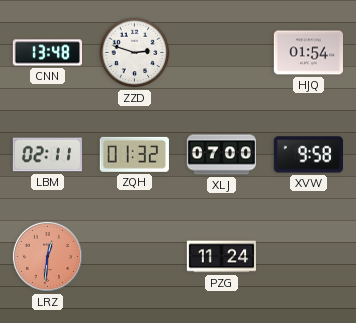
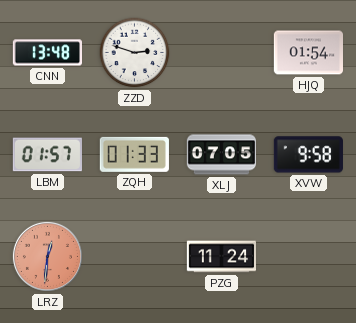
LBM: 02:11 -> 01:57
ZQH: 01:32 -> 01:33
XLJ: 07:00 -> 07:05
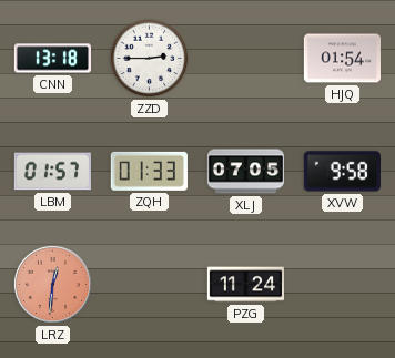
CNN: 13:48 -> 13:18
ZZD: 2:48 -> 2:45
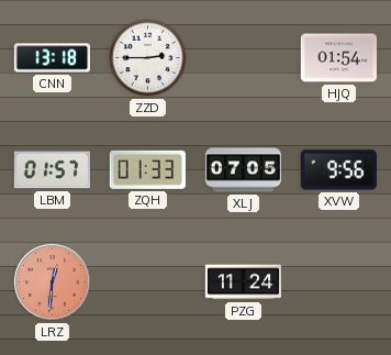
XVW: 9:58 -> 9:56
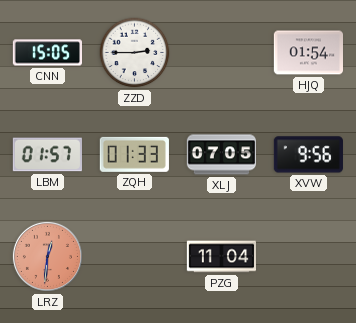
CNN: 13:18 -> 15:05
PZG: 11:24 -> 11:04
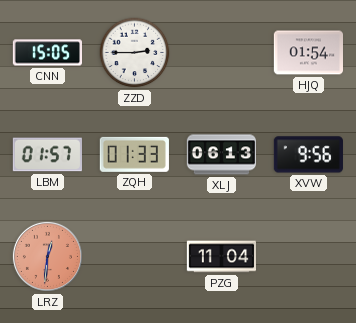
XLJ: 07:05 -> 06:13
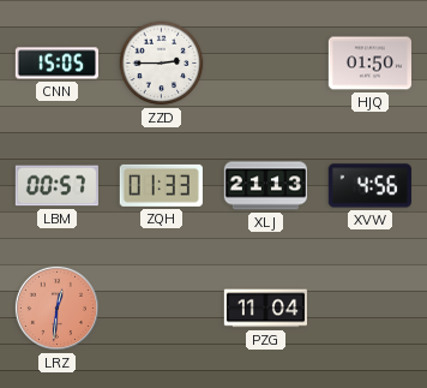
HJQ: 01:54 -> 01:50
LBM: 01:57 -> 00:57
XLJ: 06:13 -> 21:13
XVW: 9:56 -> 4:56
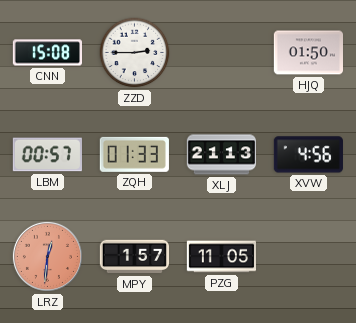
CNN: 15:05 -> 15:08
MPY: none -> 1:57
PZG: 11:04 -> 11:05
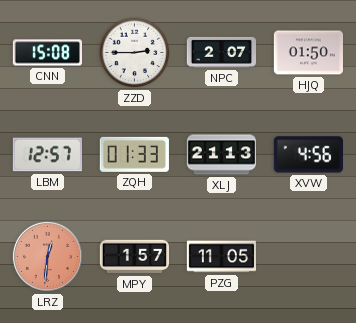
NPC: none -> 2:07
LBM: 00:57 -> 12:57
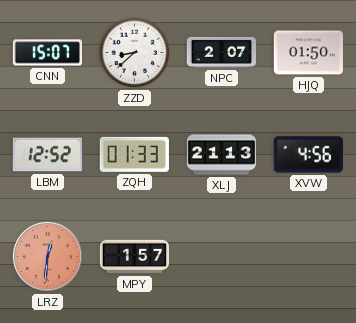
CNN: 15:08 -> 15:07
ZZD: 2:45 -> 8:38
LBM: 12:57 -> 12:52
PZG: 11:05 -> none
